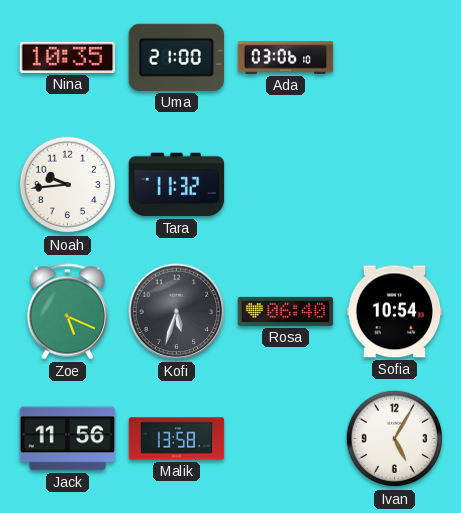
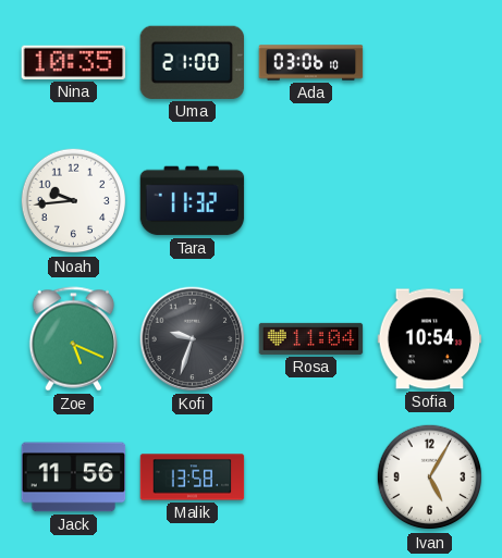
Kofi: 5:33 -> 9:33
Rosa: 06:40 -> 11:04
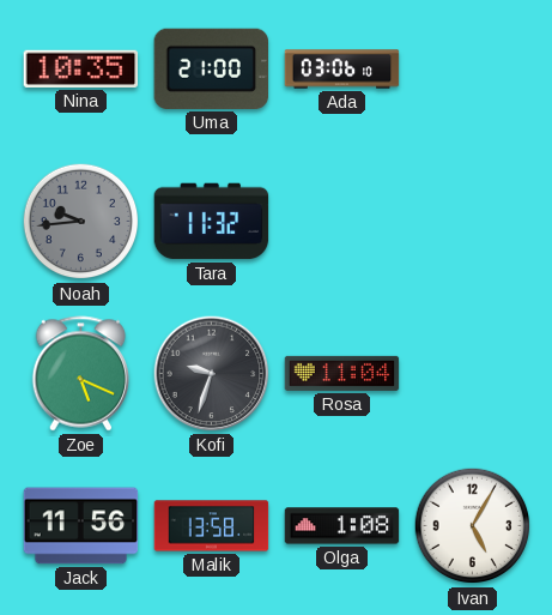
Noah dial: white -> grey
Sofia: 10:54 -> none
Olga: none -> 1:08
